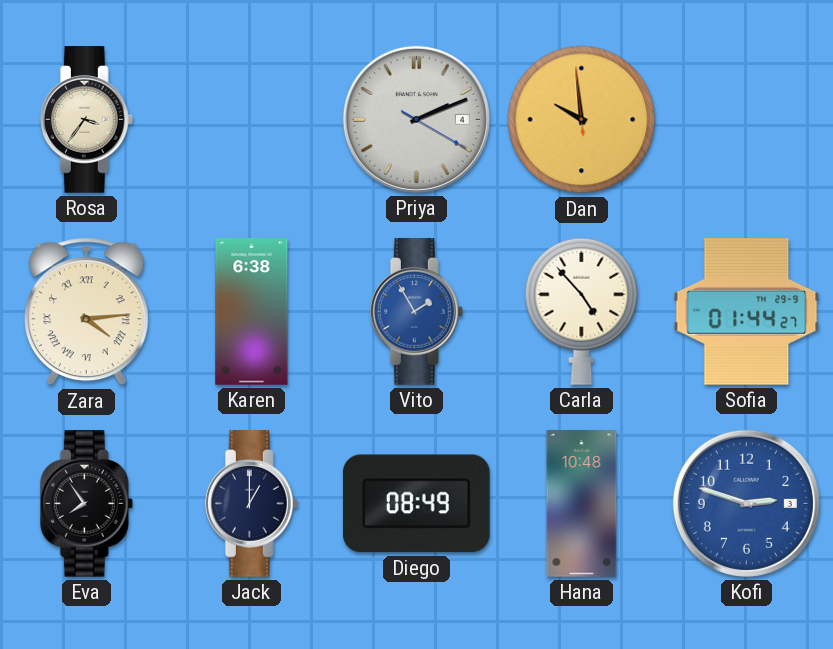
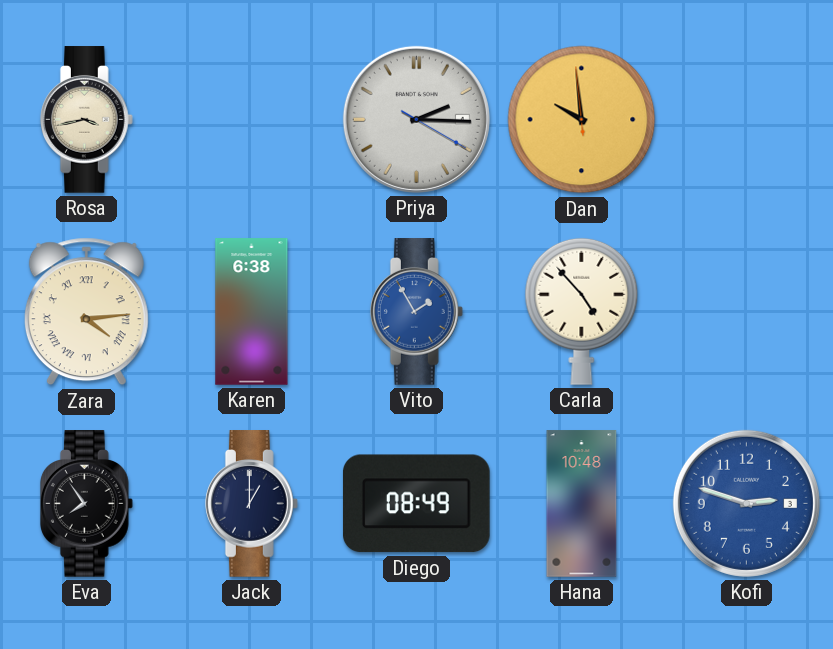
Rosa: 3:36 -> 3:43
Priya: 2:11 -> 2:15
Sofia: 01:44 -> none
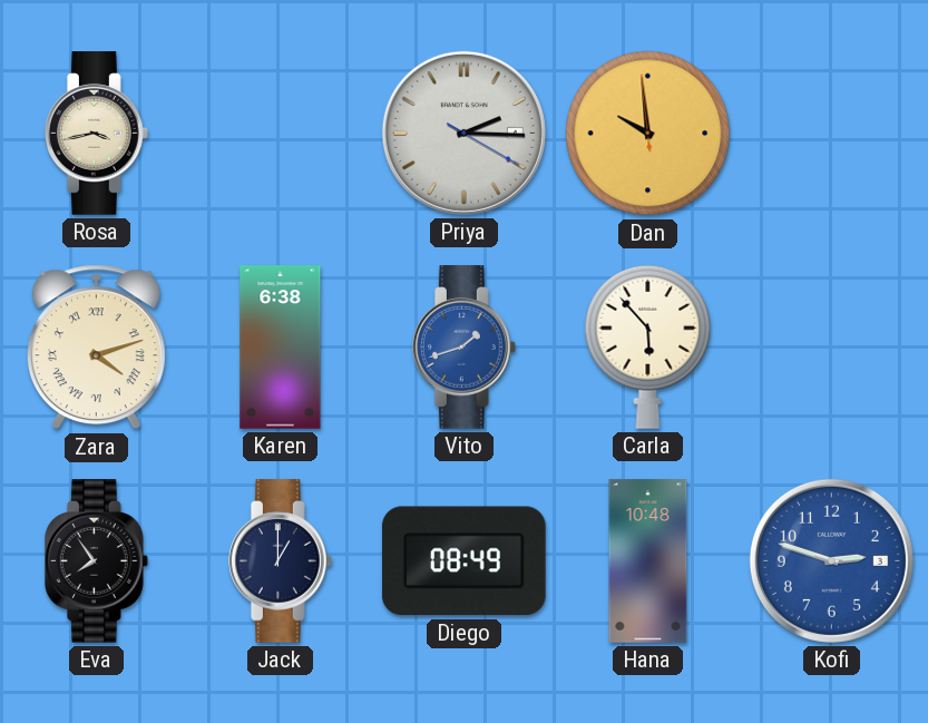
Zara: 4:14 -> 4:12
Vito: 1:55 -> 1:42
Carla: 4:53 -> 5:53
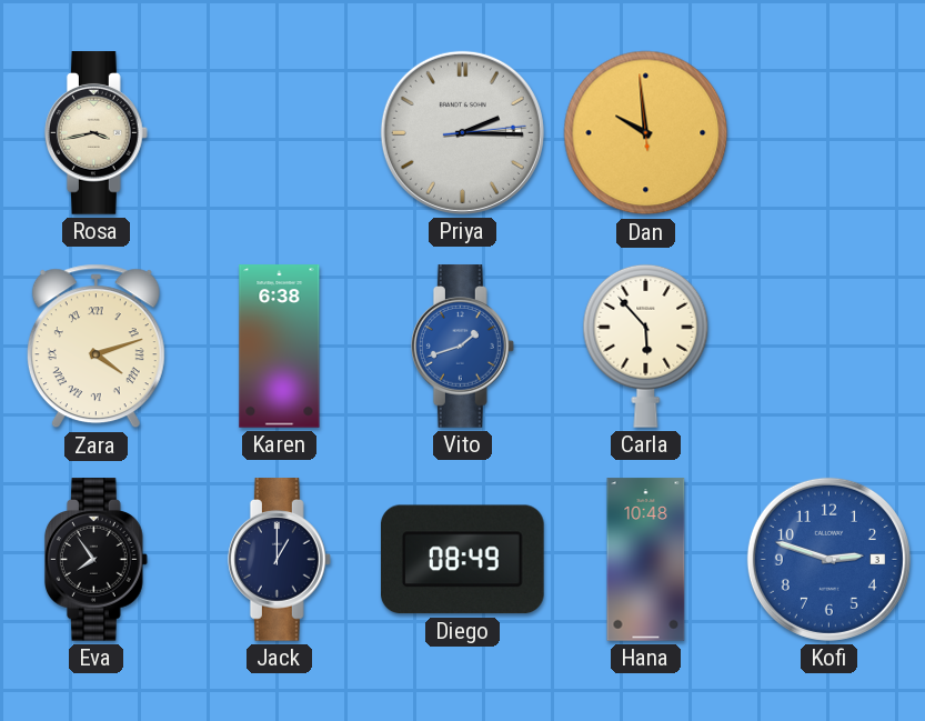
Priya: 2:15:20 -> 2:15:14
